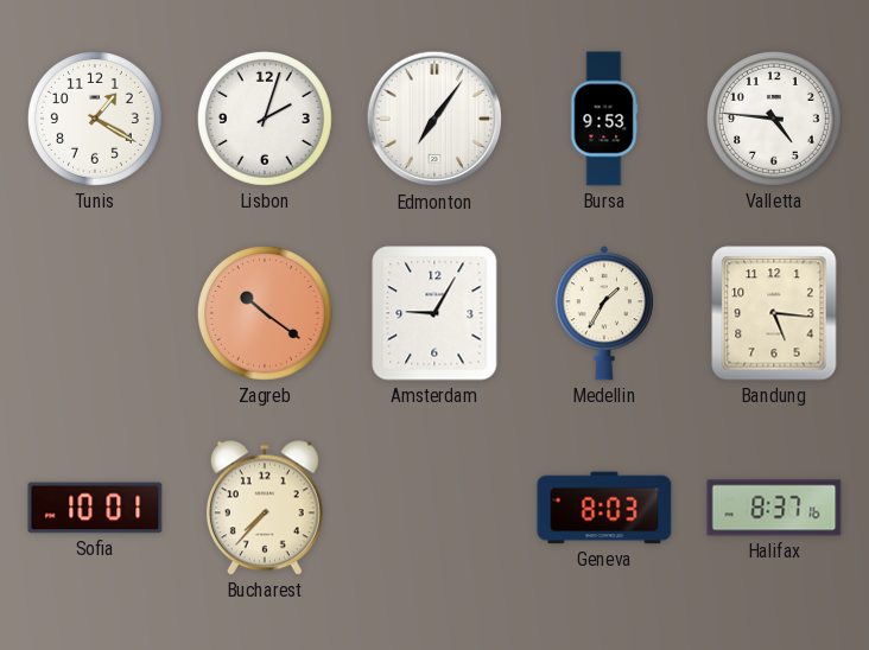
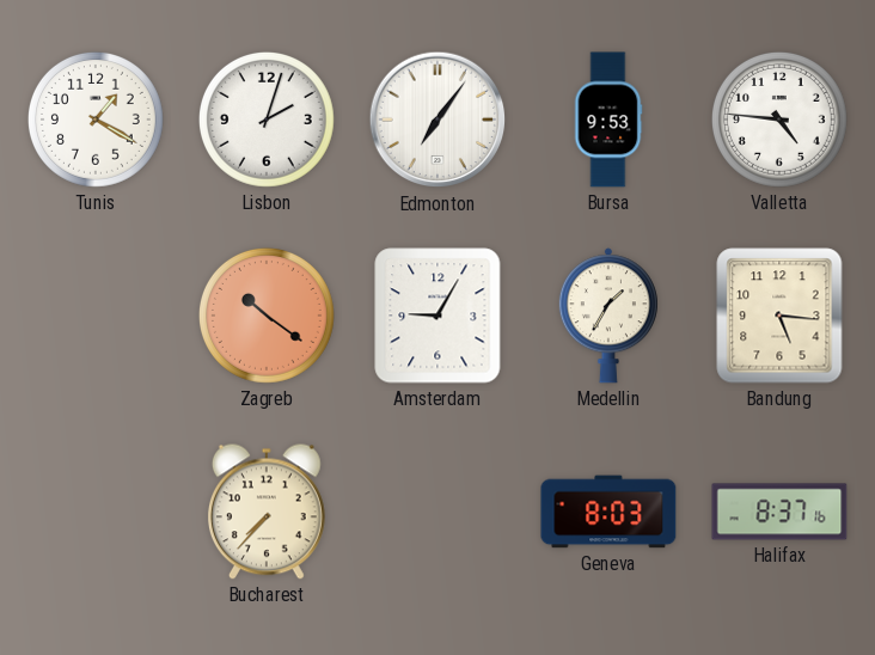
Sofia: 10:01 -> none
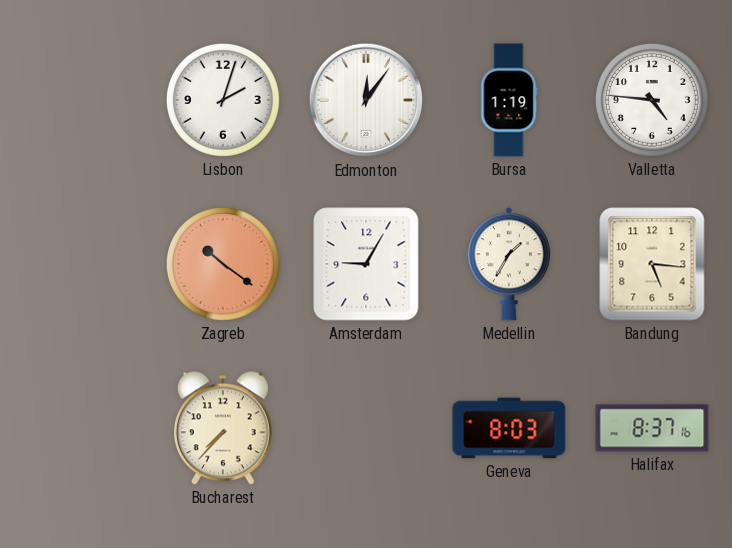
Tunis: 1:20 -> none
Edmonton: 7:06 -> 12:06
Bursa: 9:53 -> 1:19
